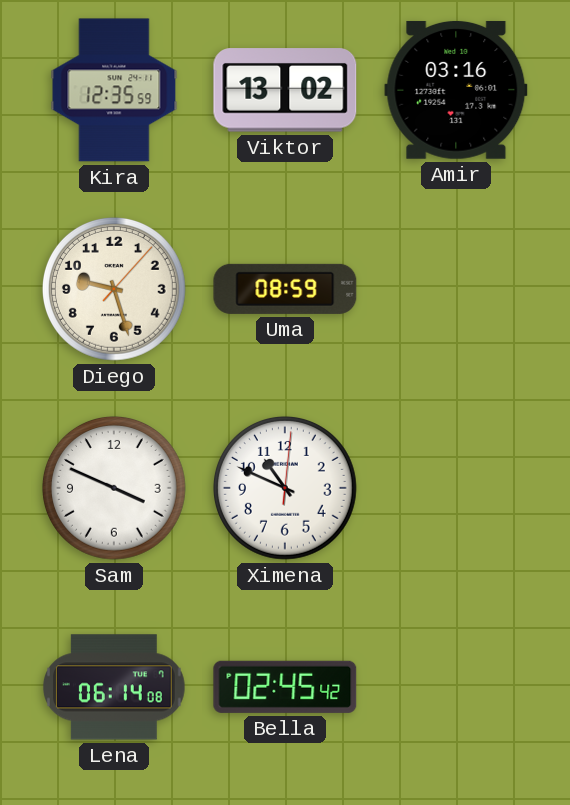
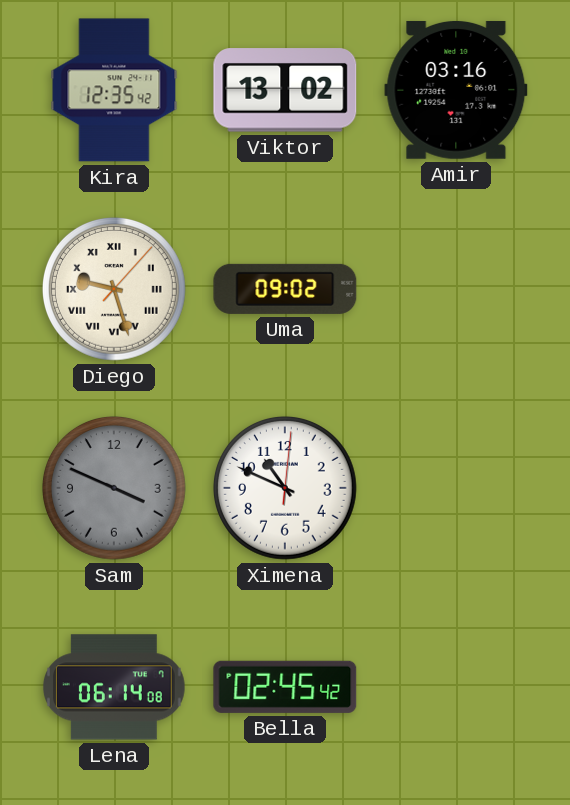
Kira: 12:35:59 -> 12:35:42
Diego numerals: Arabic -> Roman
Uma: 08:59 -> 09:02
Sam dial: white -> grey
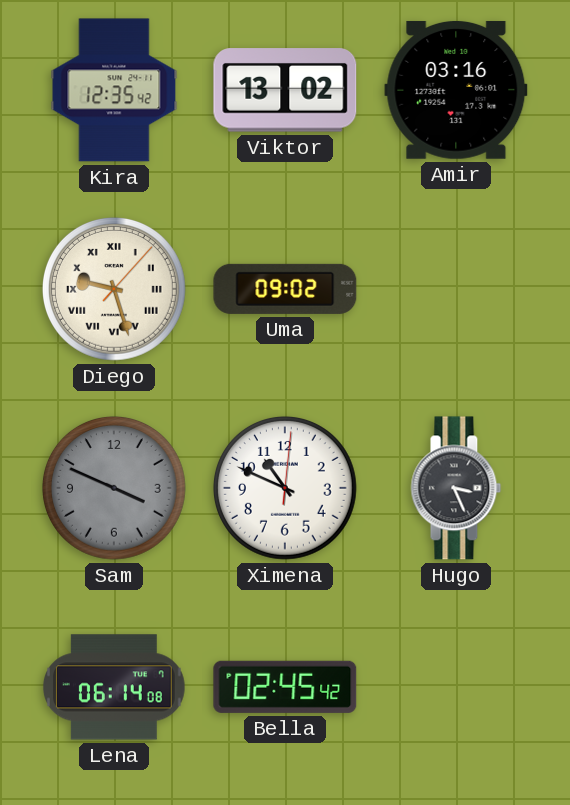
Hugo: none -> 3:26
